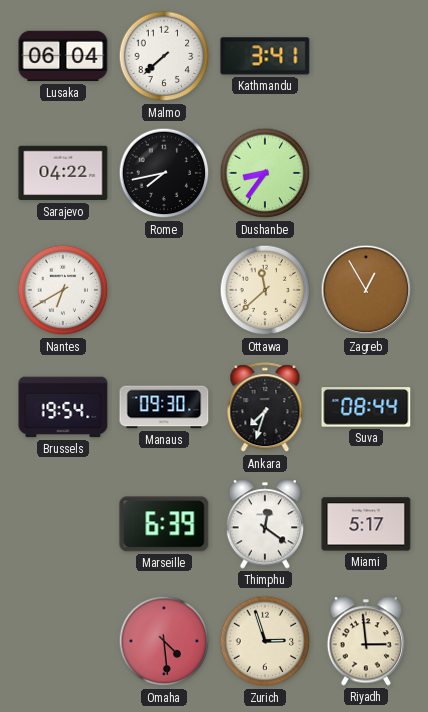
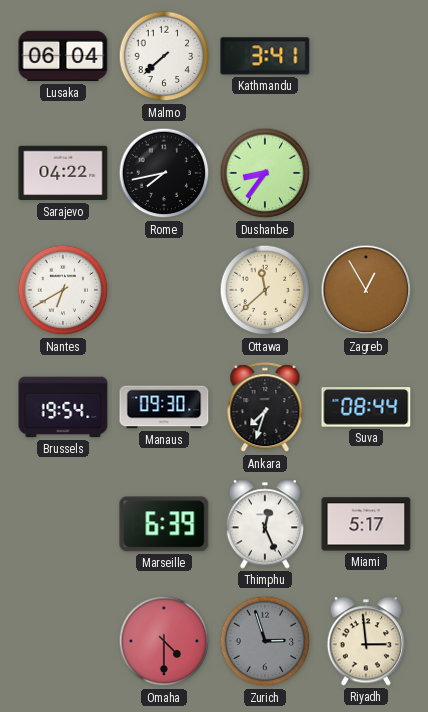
Thimphu: 12:21 -> 12:26
Omaha: 4:29 -> 4:30
Zurich dial: cream -> grey
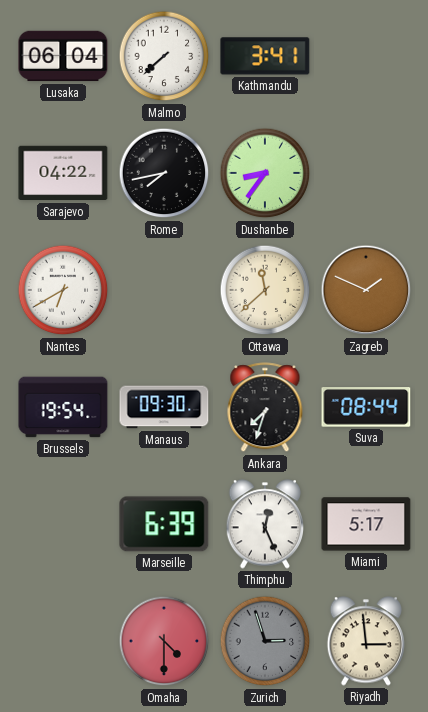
Zagreb: 12:55 -> 1:49
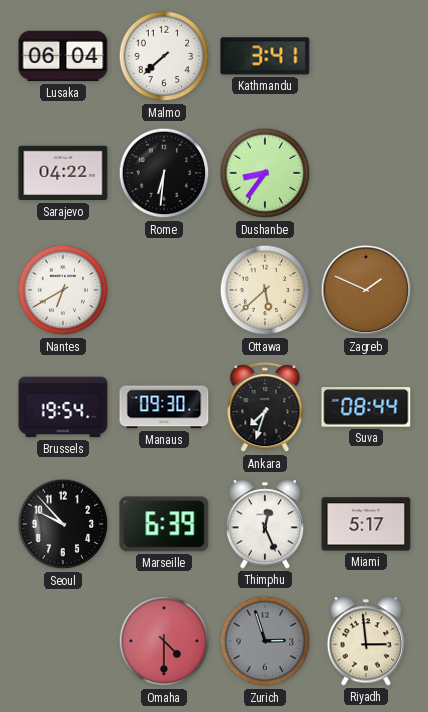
Rome: 7:43 -> 6:31
Ottawa: 11:38 -> 5:38
Seoul: none -> 9:53
